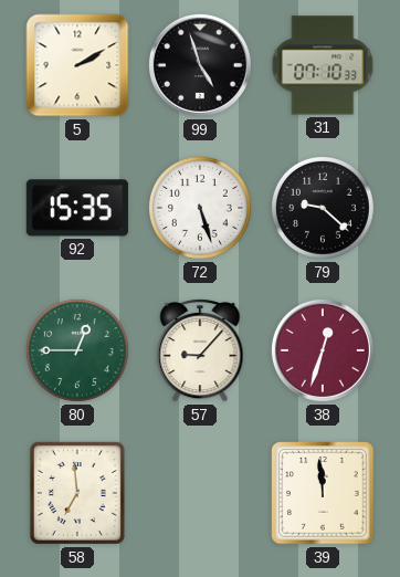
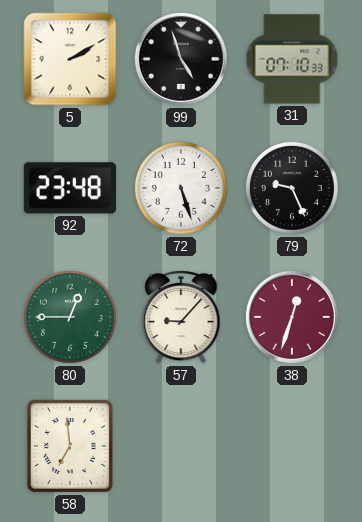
92: 15:35 -> 23:48
79: 9:22 -> 9:26
39: 11:59 -> none
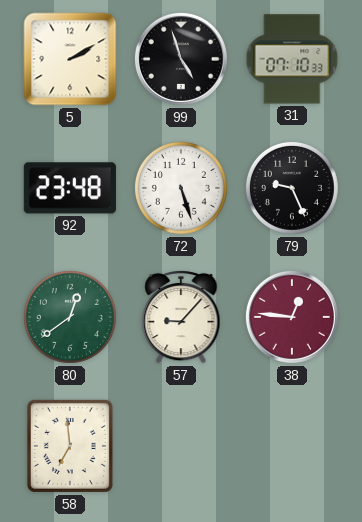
80: 12:45 -> 12:39
38: 12:33 -> 12:46
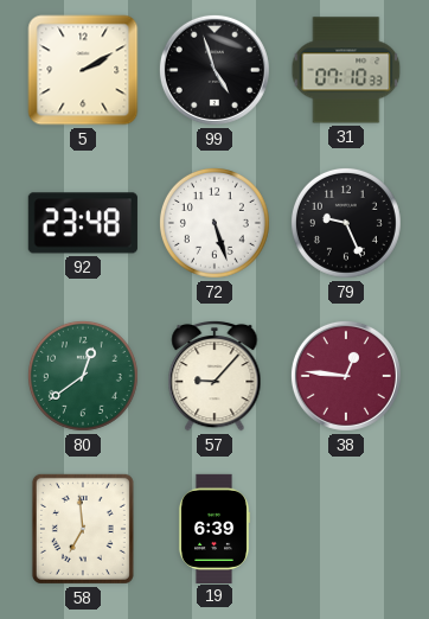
19: none -> 6:39
